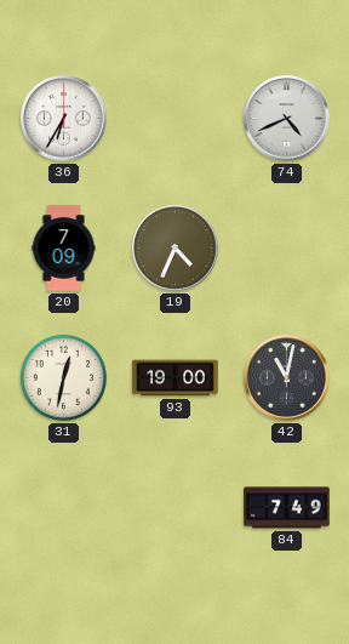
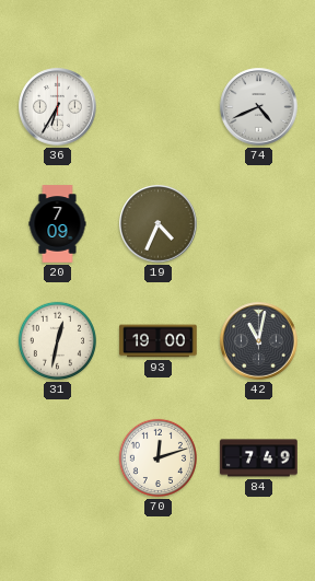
70: none -> 12:12
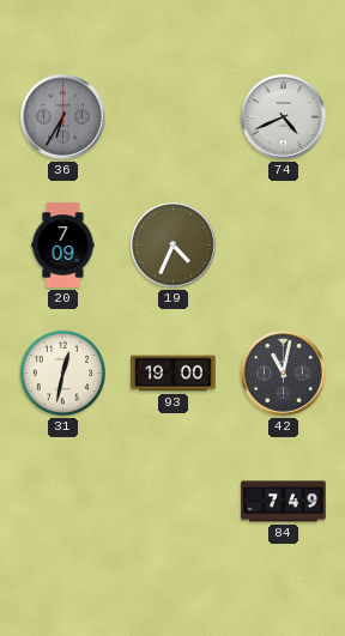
36 dial: white -> grey
70: 12:12 -> none
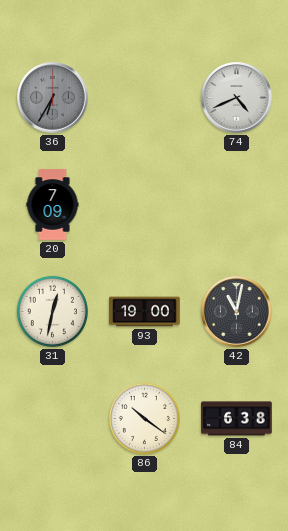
19: 4:34 -> none
86: none -> 10:21
84: 7:49 -> 6:38
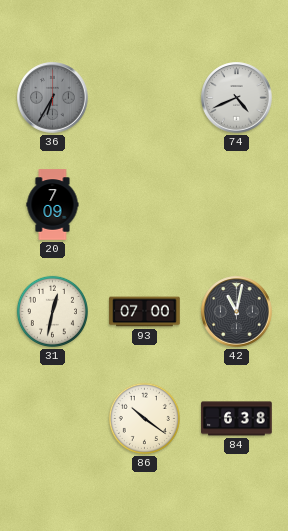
93: 19:00 -> 07:00
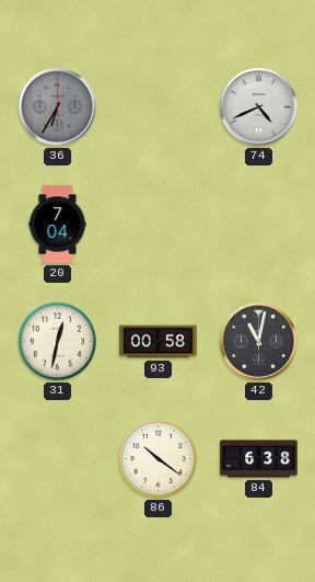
20: 7:09 -> 7:04
93: 07:00 -> 00:58
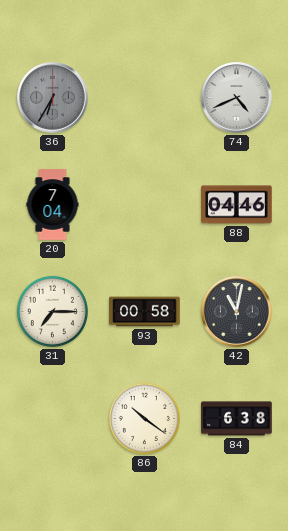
88: none -> 04:46
31: 12:32 -> 7:15
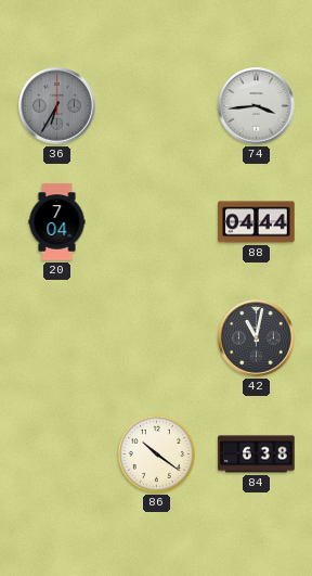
74: 4:41 -> 3:44
88: 04:46 -> 04:44
31: 7:15 -> none
93: 00:58 -> none
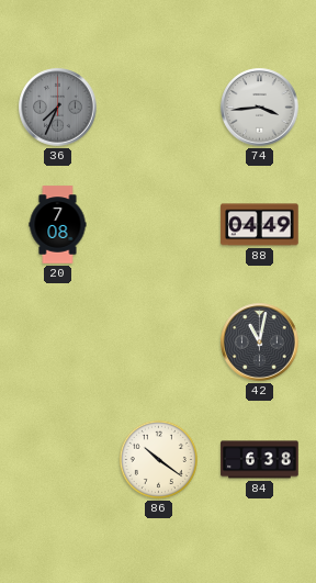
36: 6:35 -> 7:34
20: 7:04 -> 7:08
88: 04:44 -> 04:49
